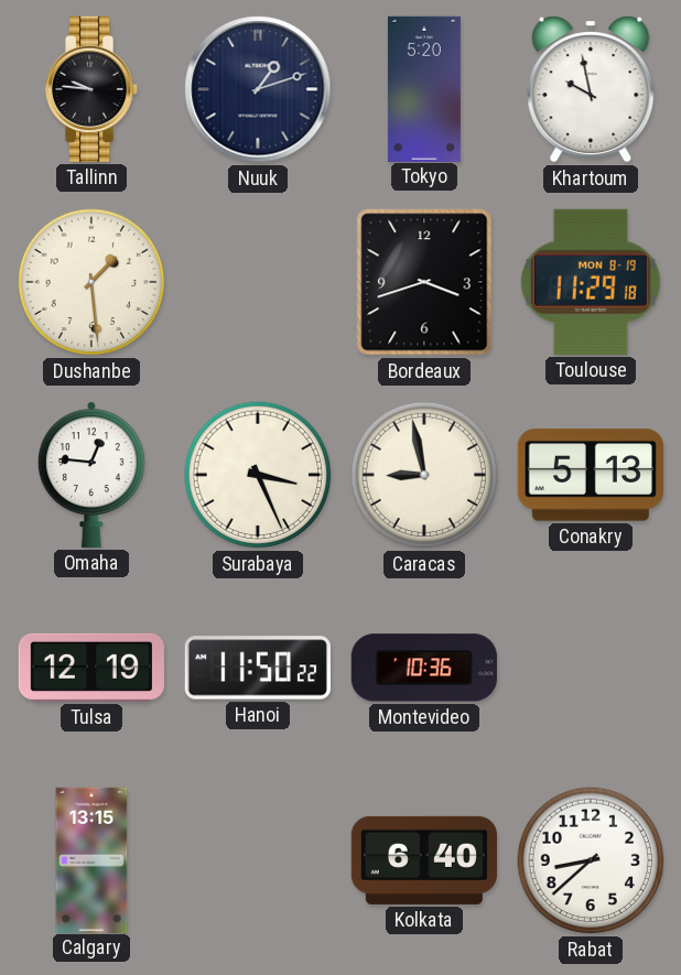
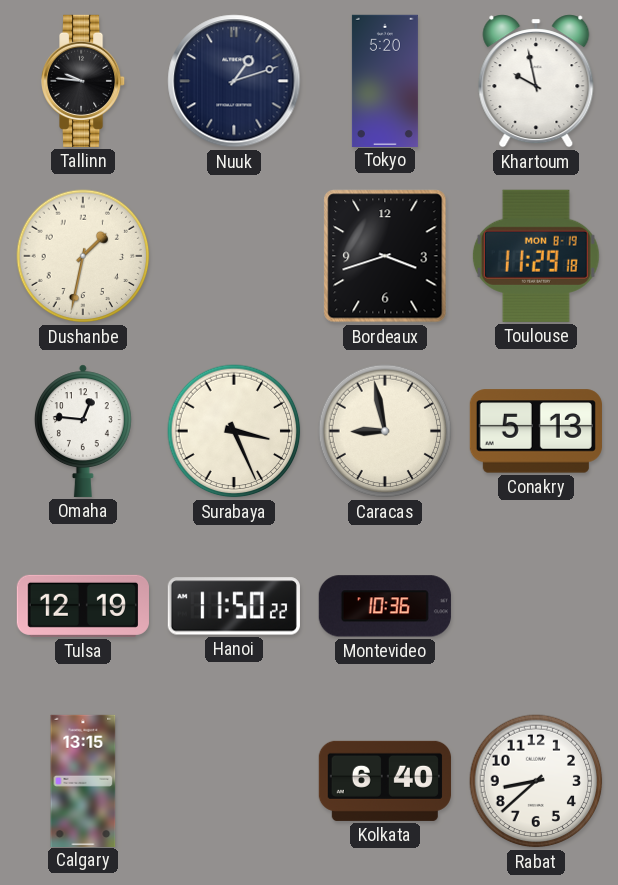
Dushanbe: 1:29 -> 1:32
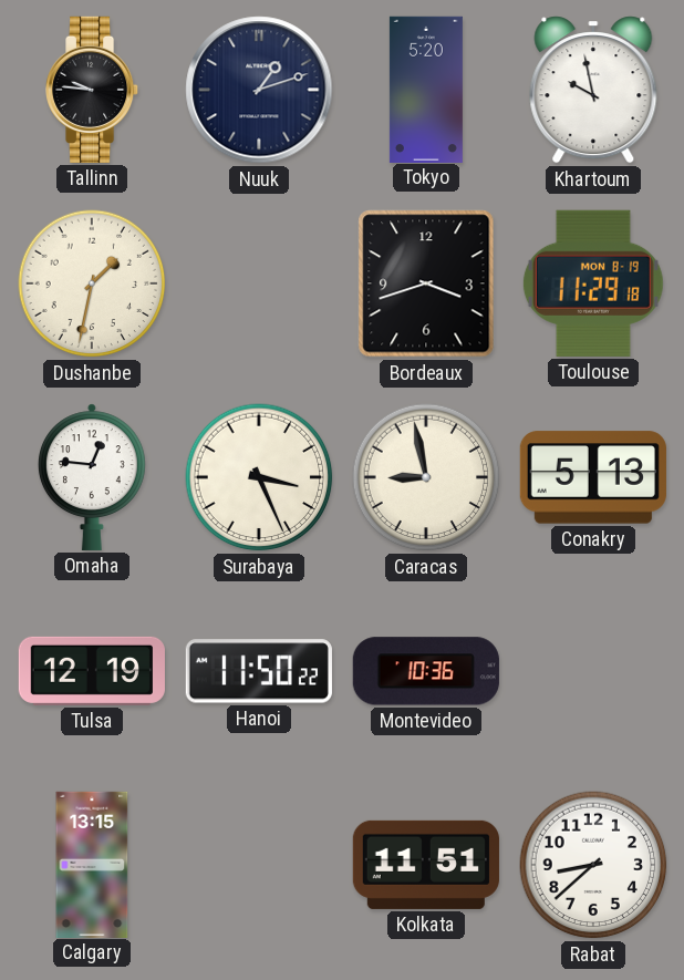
Kolkata: 6:40 -> 11:51
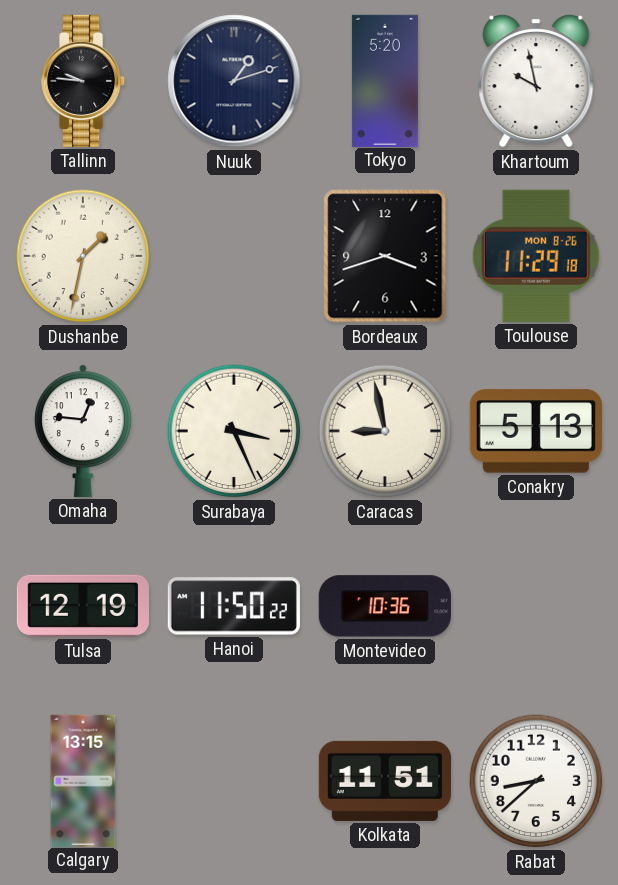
Toulouse date: MON 8-19 -> MON 8-26
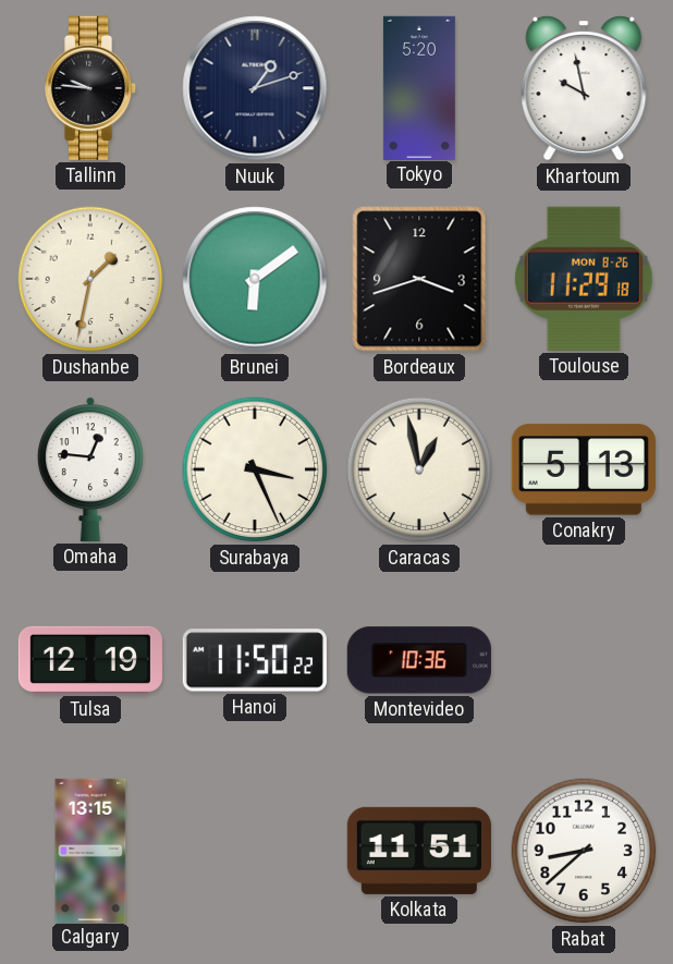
Brunei: none -> 6:09
Caracas: 8:58 -> 12:58
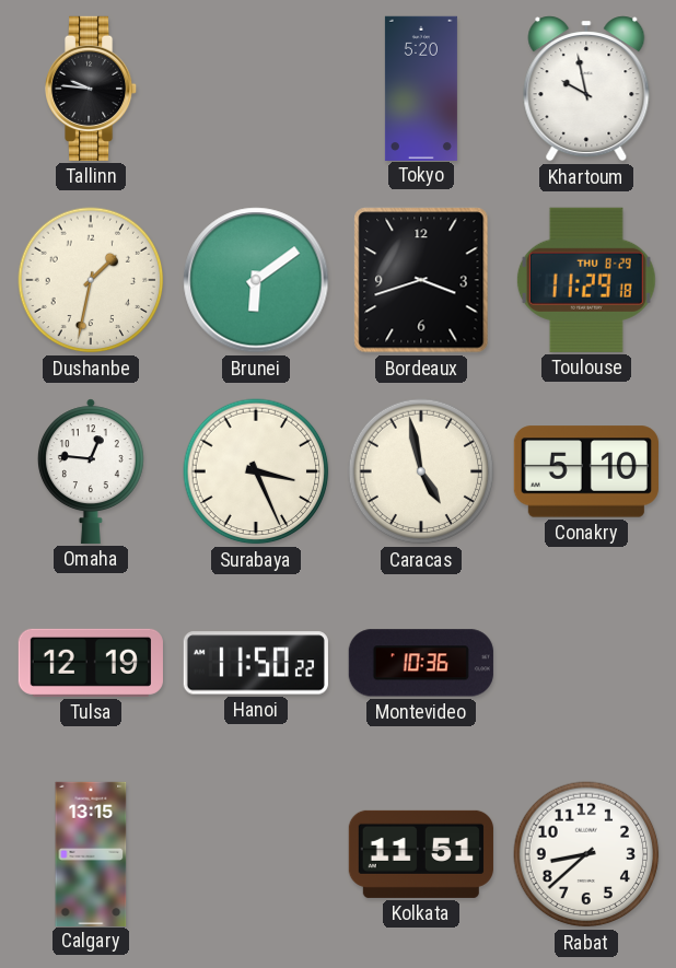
Nuuk: 1:12 -> none
Toulouse date: MON 8-26 -> THU 8-29
Caracas: 12:58 -> 4:58
Conakry: 5:13 -> 5:10
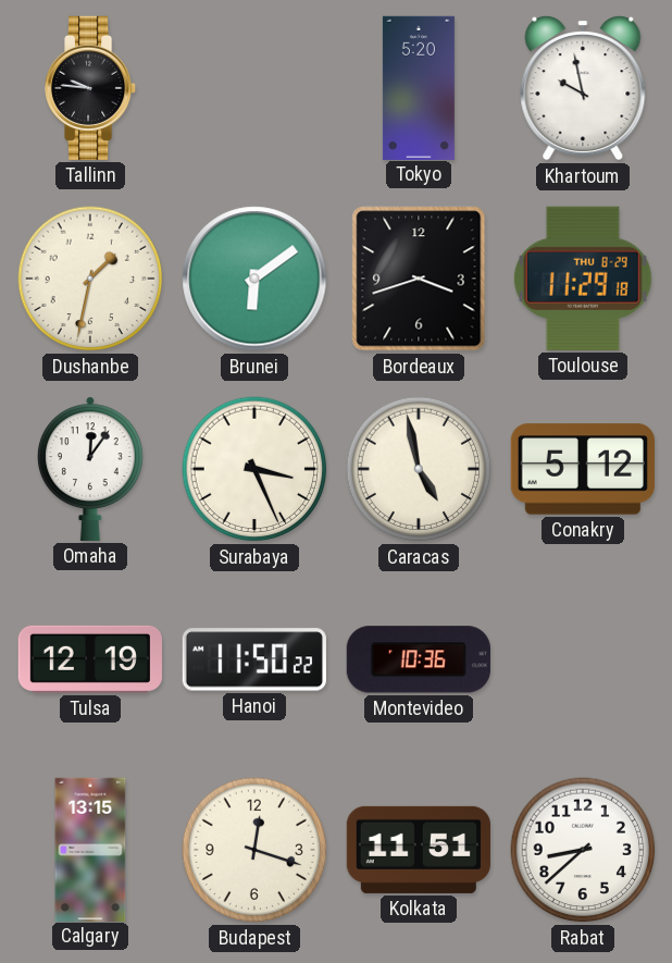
Omaha: 12:46 -> 12:06
Conakry: 5:10 -> 5:12
Budapest: none -> 12:18
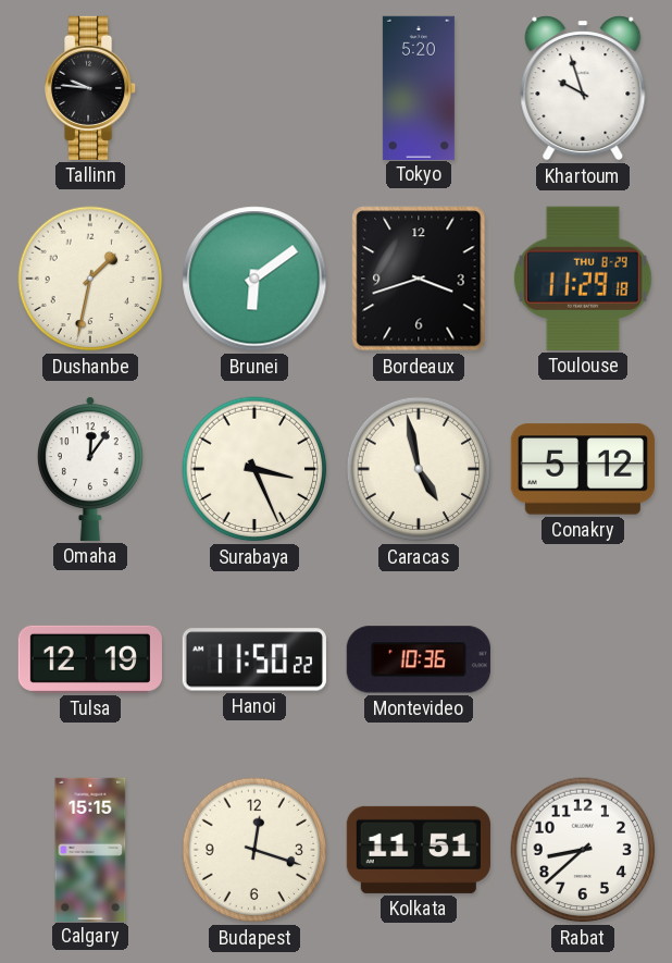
Khartoum: 9:58 -> 9:57
Calgary: 13:15 -> 15:15
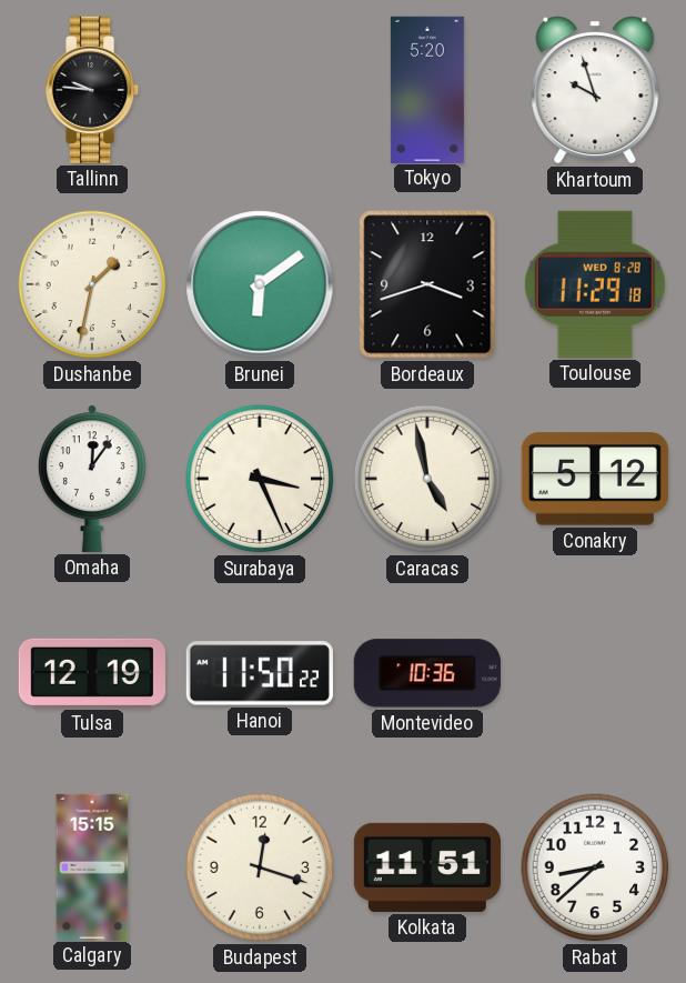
Toulouse date: THU 8-29 -> WED 8-28
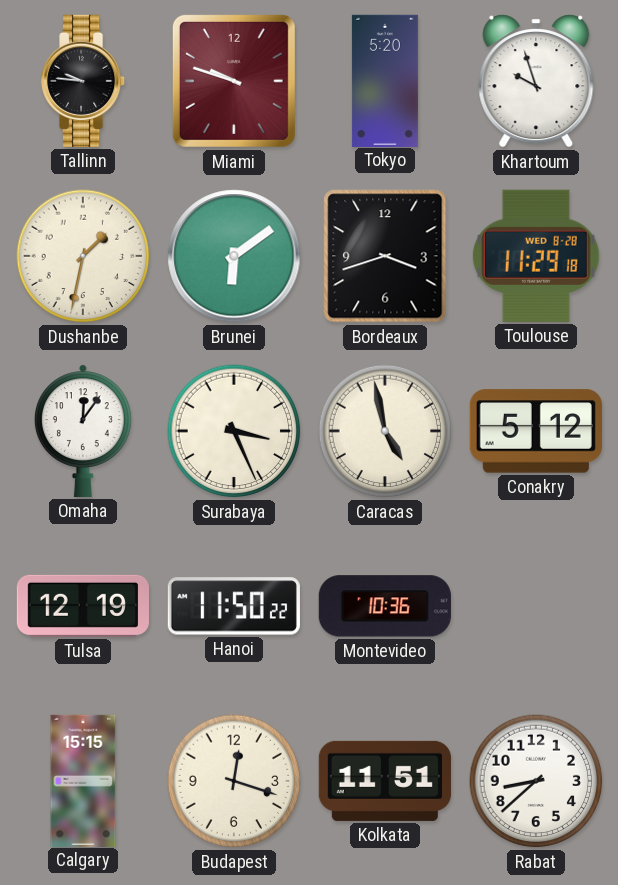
Miami: none -> 9:48
